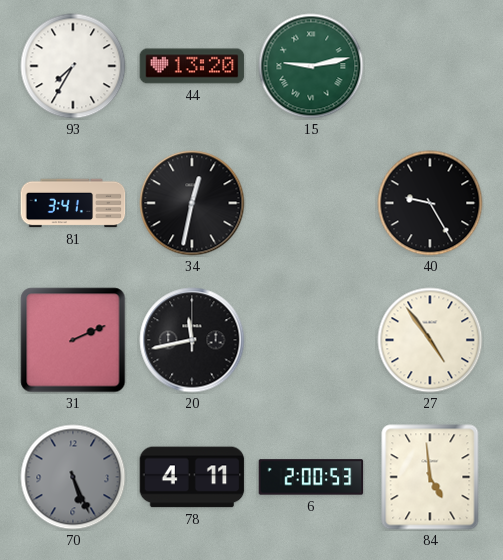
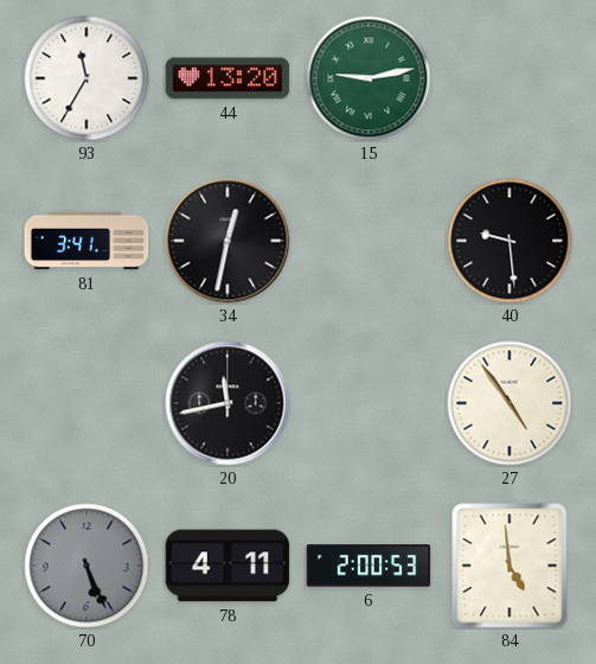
93: 7:35 -> 11:35
40: 9:25 -> 9:29
31: 2:11 -> none
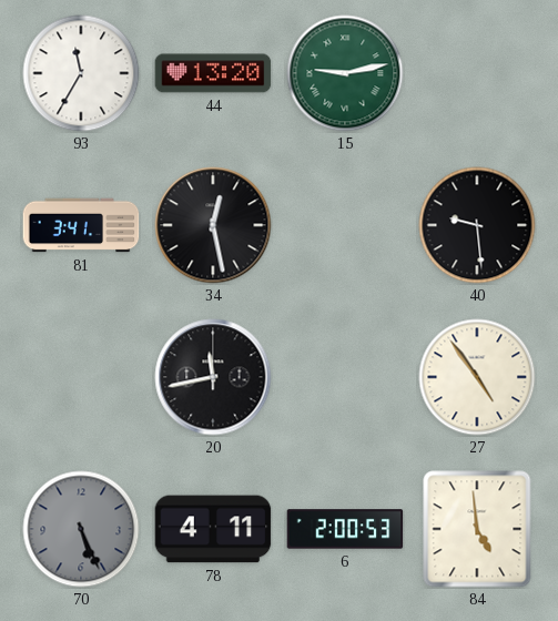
34: 12:32 -> 12:28
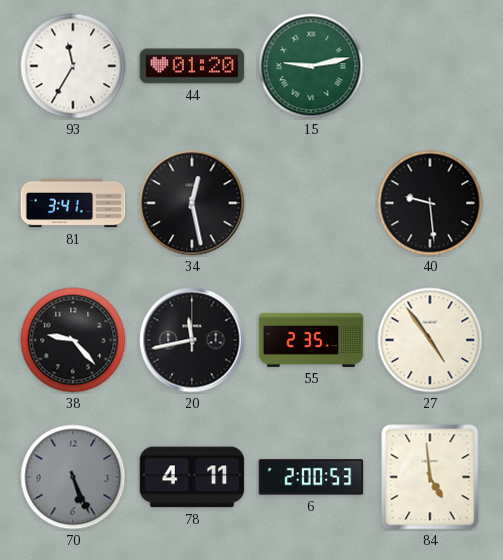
44: 13:20 -> 01:20
38: none -> 9:23
55: none -> 2:35
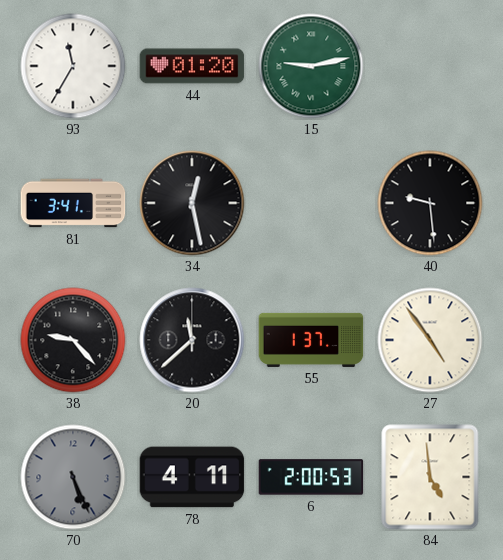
20: 11:43 -> 11:38
55: 2:35 -> 1:37
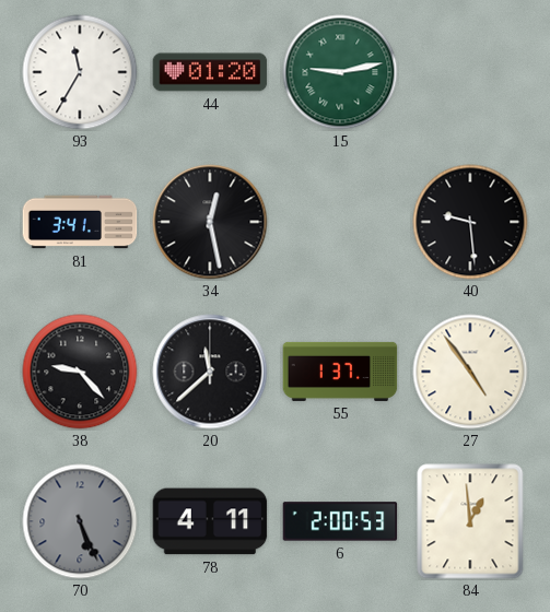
84: 4:59 -> 12:59
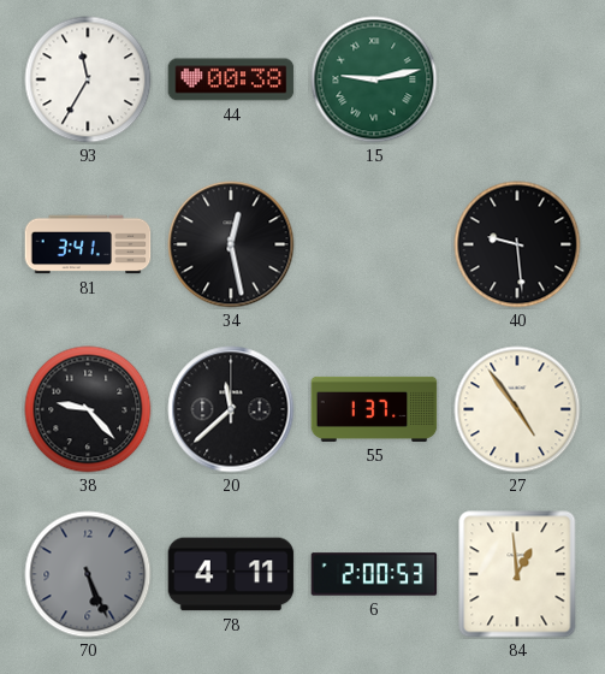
44: 01:20 -> 00:38
